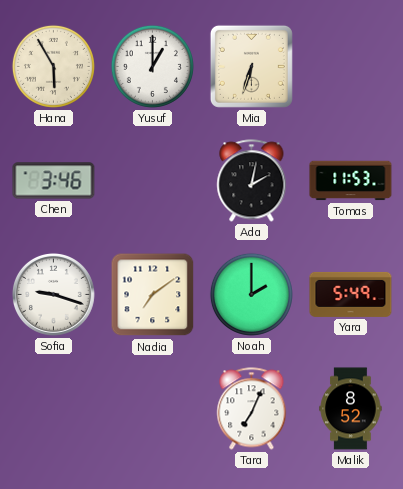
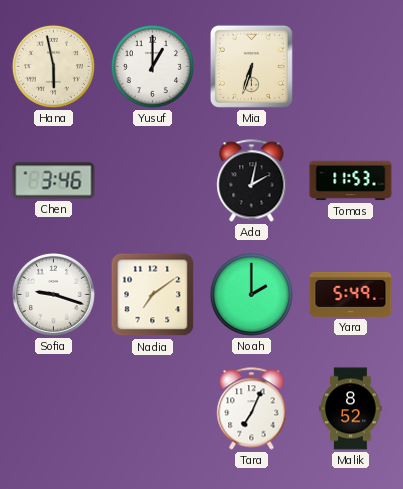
Hana: 5:55 -> 5:58
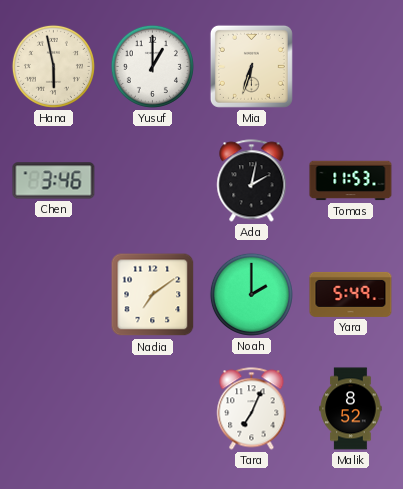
Sofia: 9:18 -> none
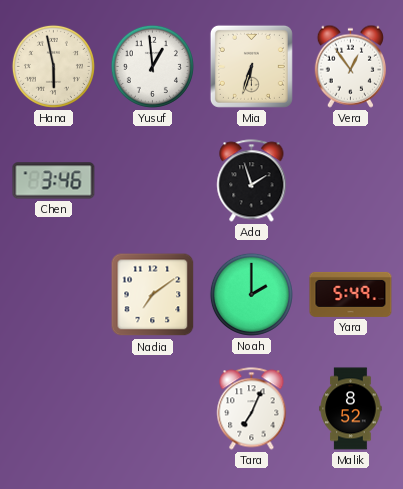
Yusuf: 1:00 -> 12:59
Vera: none -> 12:54
Ada: 2:02 -> 1:57
Tomas: 11:53 -> none
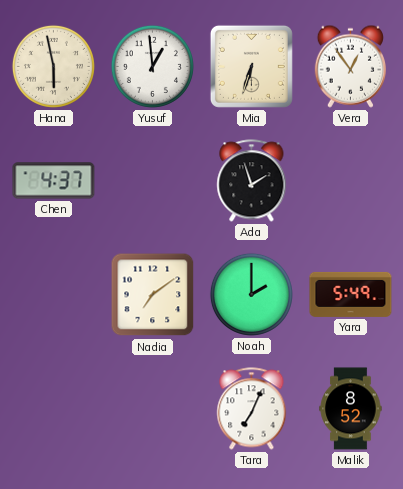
Chen: 3:46 -> 4:37
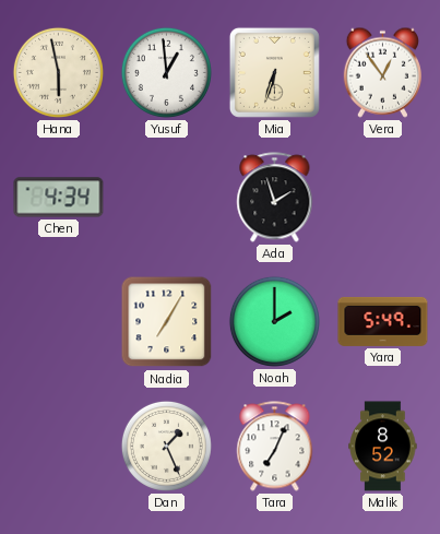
Chen: 4:37 -> 4:34
Nadia: 7:09 -> 7:05
Dan: none -> 1:26
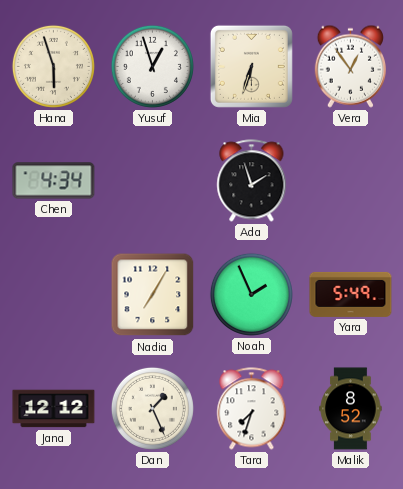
Hana: 5:58 -> 5:57
Yusuf: 12:59 -> 12:57
Noah: 2:00 -> 1:56
Jana: none -> 12:12
Tara: 7:04 -> 7:33
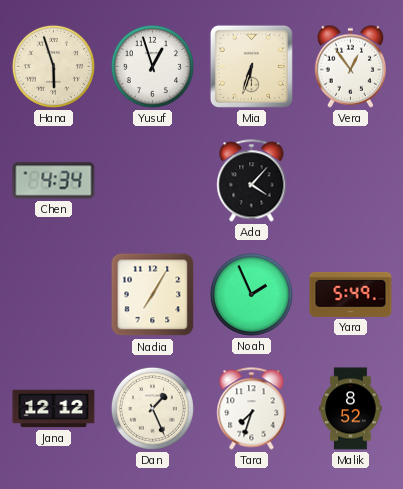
Ada: 1:57 -> 4:07
